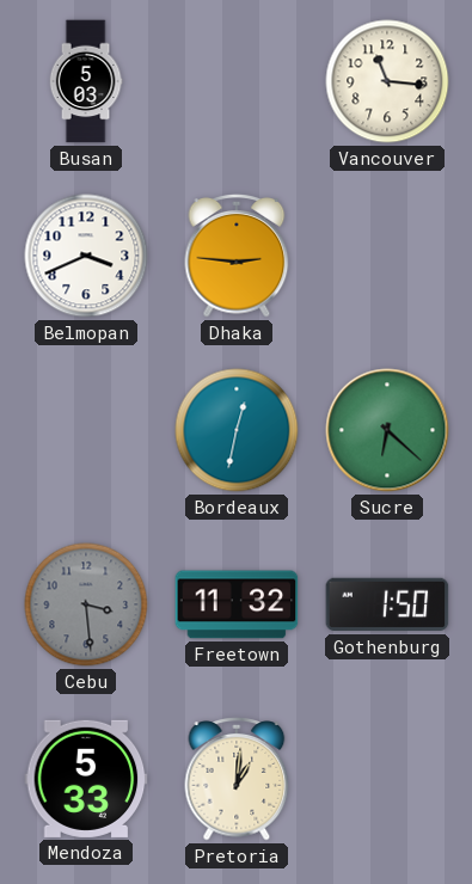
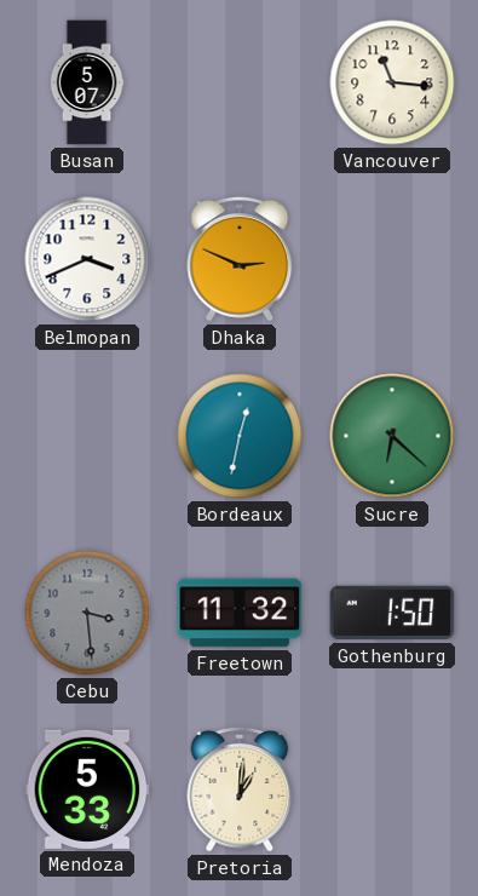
Busan: 5:03 -> 5:07
Dhaka: 2:46 -> 2:49
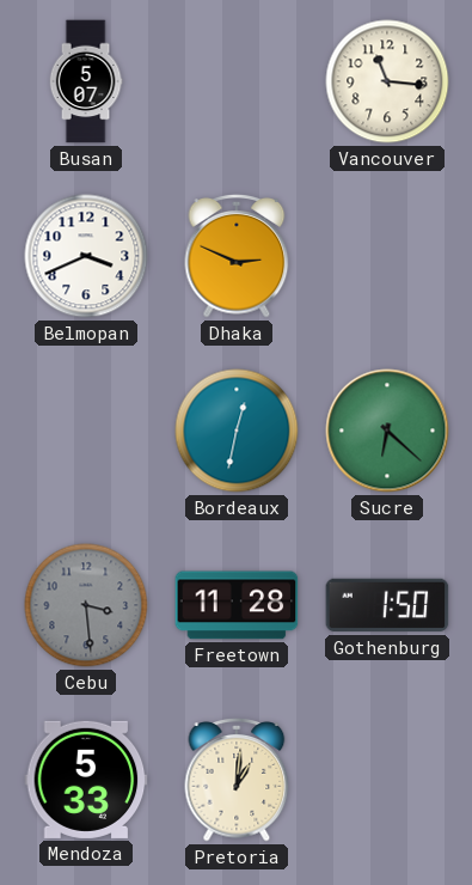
Freetown: 11:32 -> 11:28
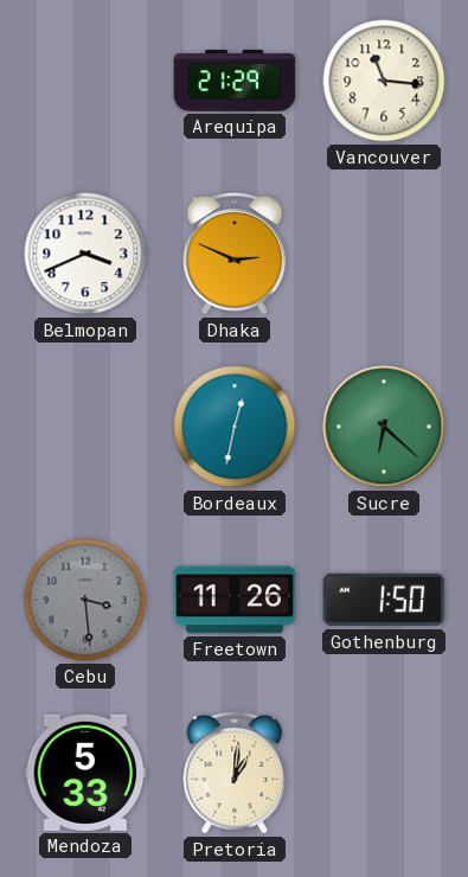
Busan: 5:07 -> none
Arequipa: none -> 21:29
Freetown: 11:28 -> 11:26
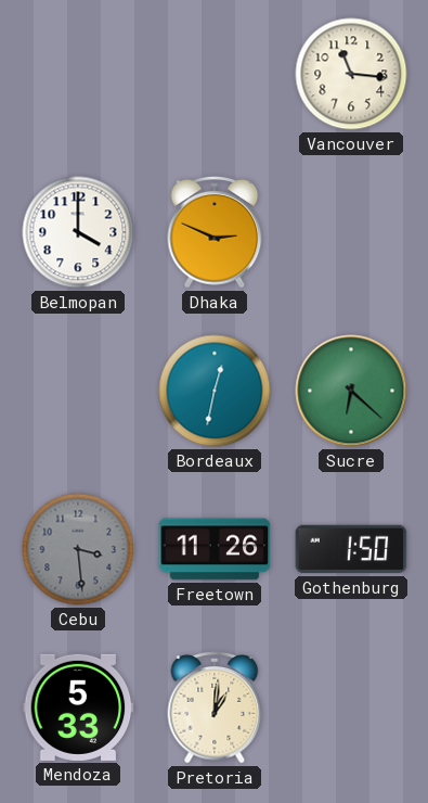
Arequipa: 21:29 -> none
Belmopan: 3:41 -> 4:00
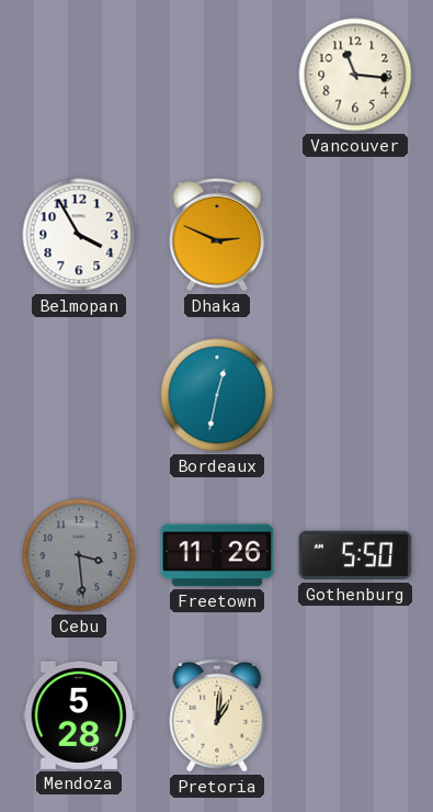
Belmopan: 4:00 -> 3:55
Sucre: 6:22 -> none
Gothenburg: 1:50 -> 5:50
Mendoza: 5:33 -> 5:28
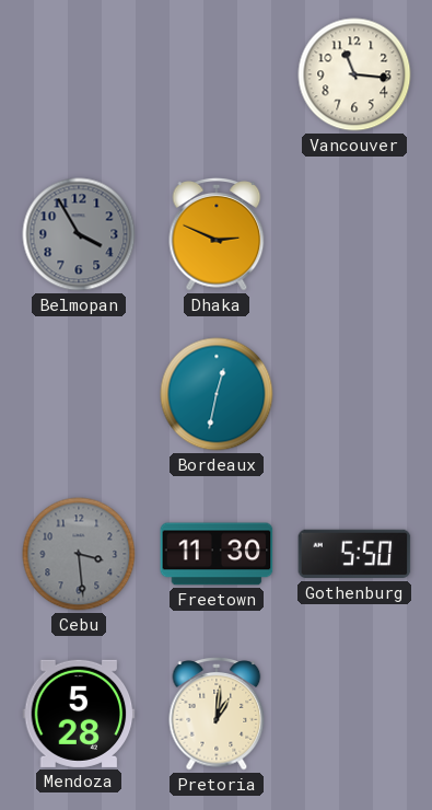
Belmopan dial: white -> grey
Freetown: 11:26 -> 11:30
